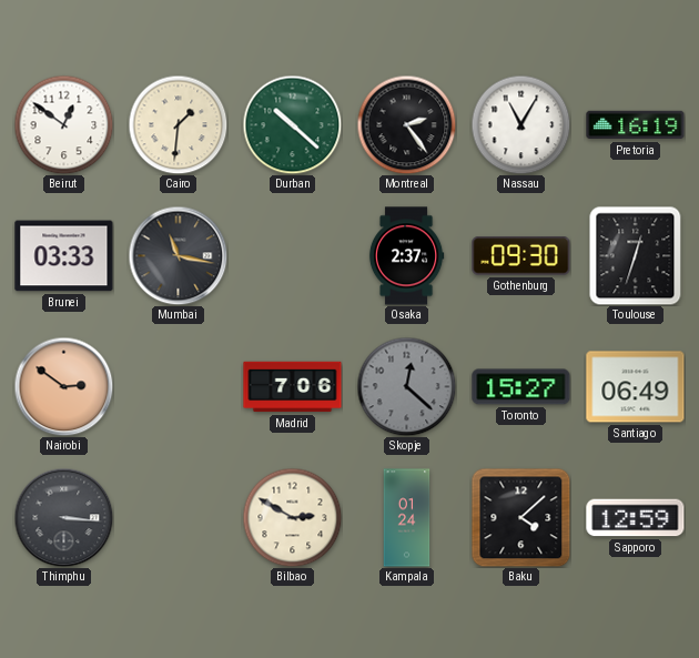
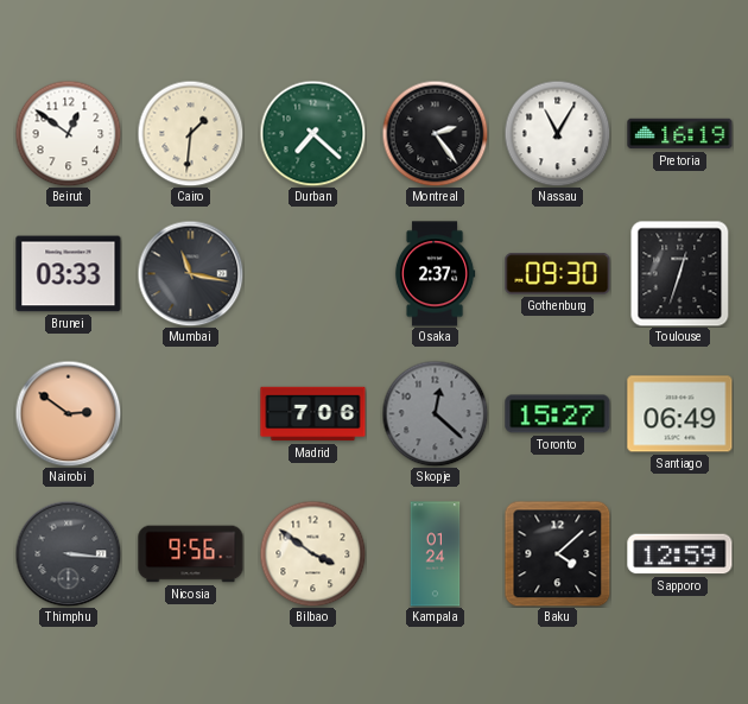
Durban: 10:22 -> 7:22
Nicosia: none -> 9:56
Bilbao: 2:50 -> 3:51
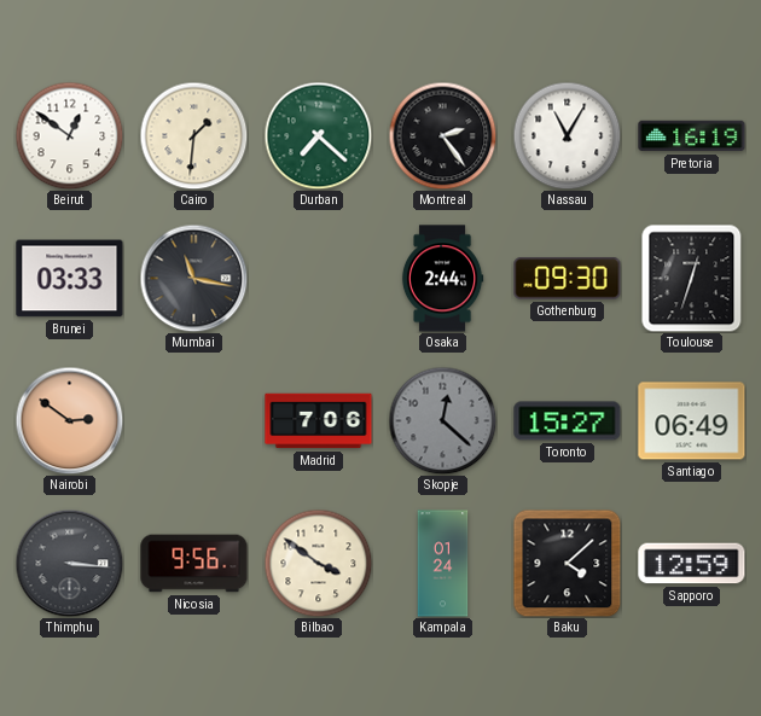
Osaka: 2:37 -> 2:44
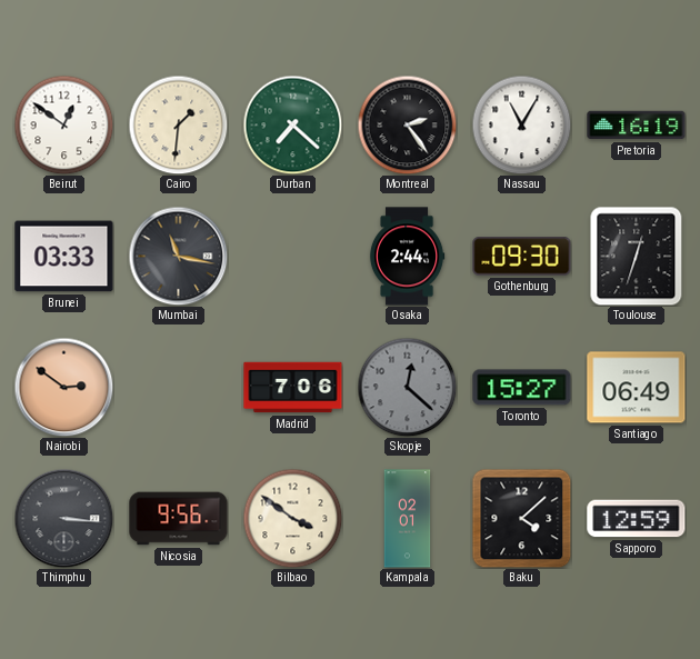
Kampala: 01:24 -> 02:01
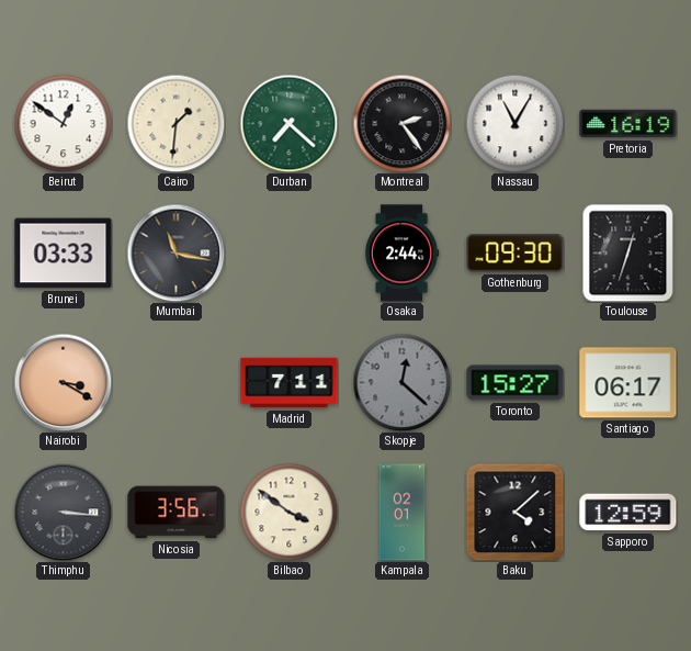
Nairobi: 2:51 -> 3:20
Madrid: 7:06 -> 7:11
Santiago: 06:49 -> 06:17
Nicosia: 9:56 -> 3:56
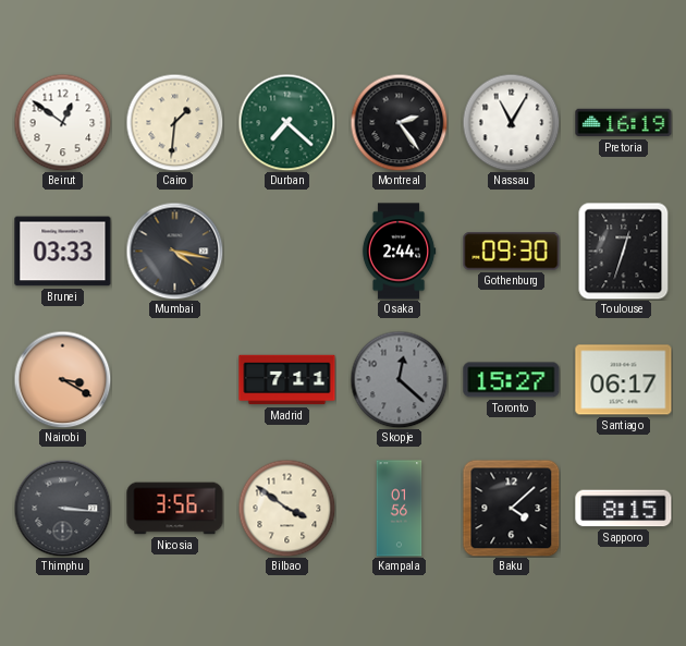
Mumbai: 11:17 -> 4:17
Kampala: 02:01 -> 01:56
Sapporo: 12:59 -> 8:15
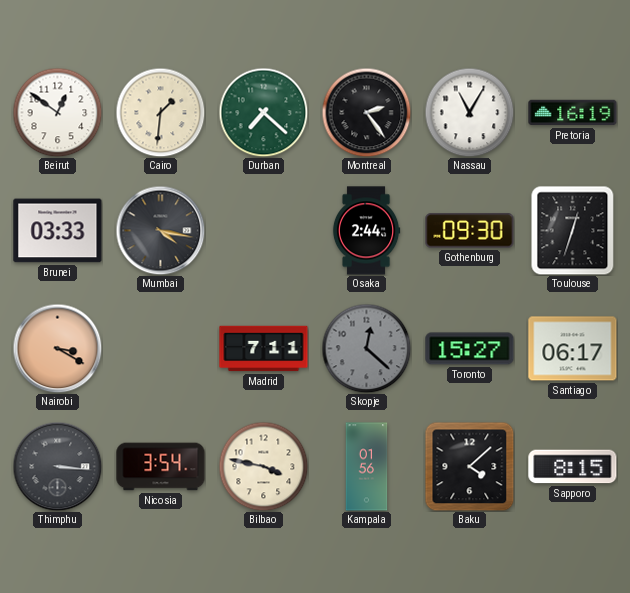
Nicosia: 3:56 -> 3:54
Bilbao: 3:51 -> 3:47
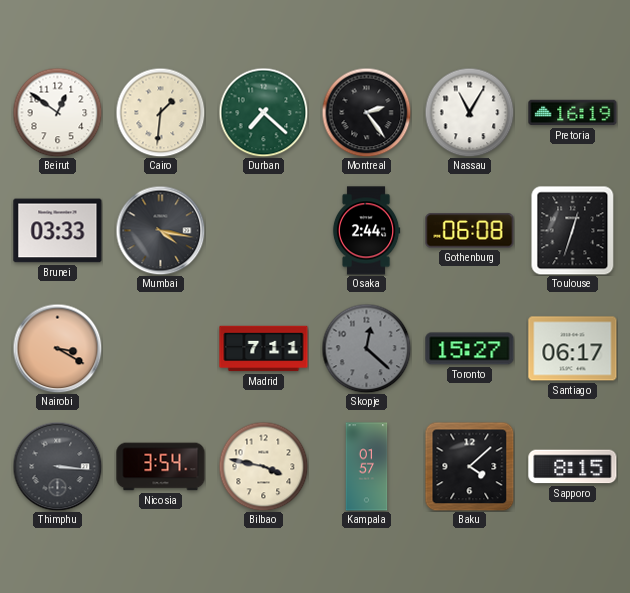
Gothenburg: 09:30 -> 06:08
Kampala: 01:56 -> 01:57
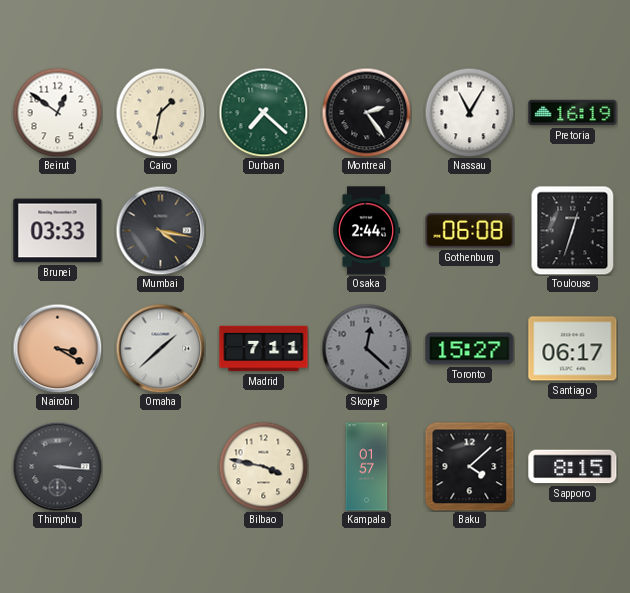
Cairo: 1:31 -> 1:32
Omaha: none -> 1:38
Nicosia: 3:54 -> none
